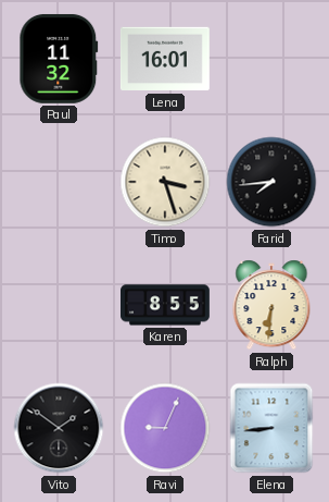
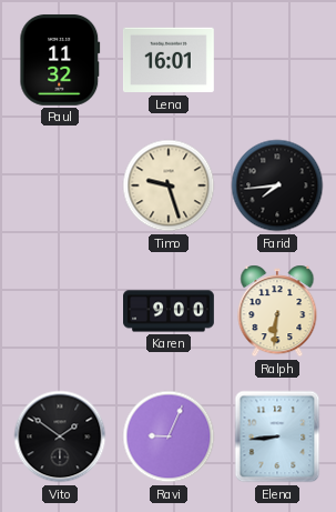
Timo: 3:27 -> 9:27
Karen: 8:55 -> 9:00
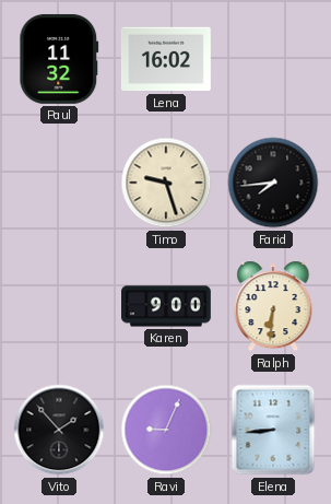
Lena: 16:01 -> 16:02
Vito: 1:51 -> 1:53
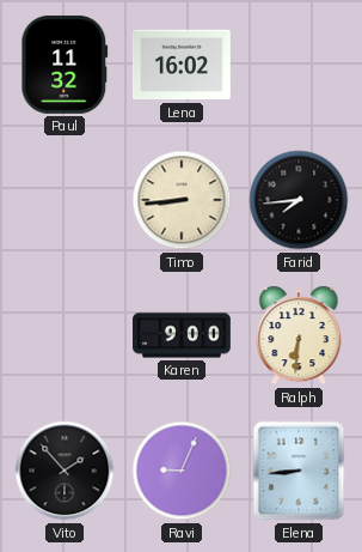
Timo: 9:27 -> 8:44
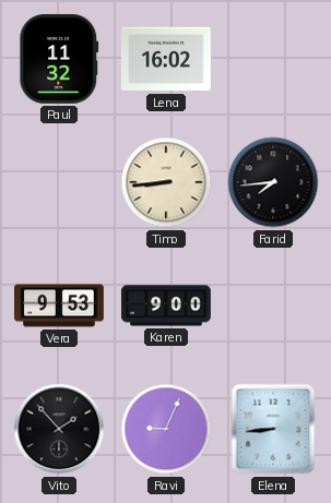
Vera: none -> 9:53
Ralph: 6:31 -> none
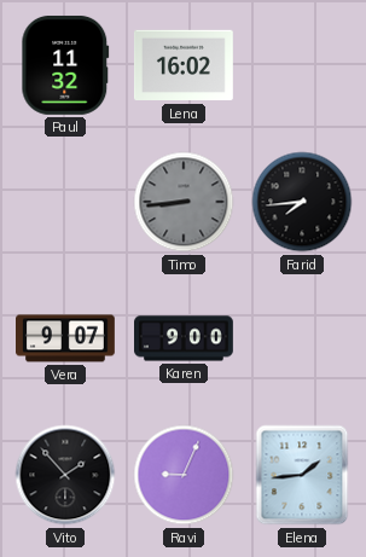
Timo dial: cream -> grey
Vera: 9:53 -> 9:07
Elena: 8:44 -> 1:44
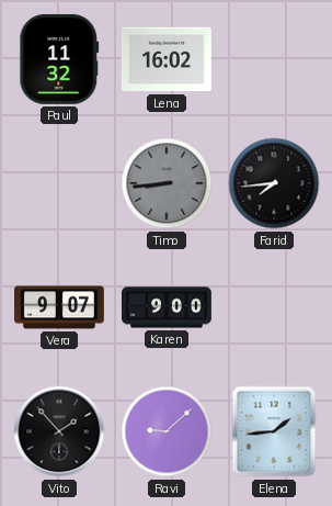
Ravi: 9:04 -> 9:08
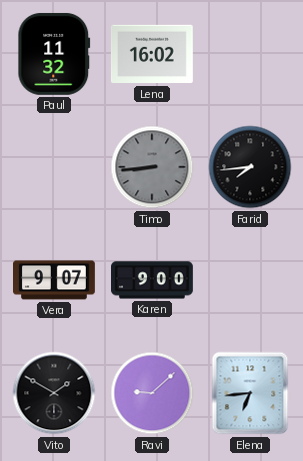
Vito: 1:53 -> 1:50
Elena: 1:44 -> 6:44
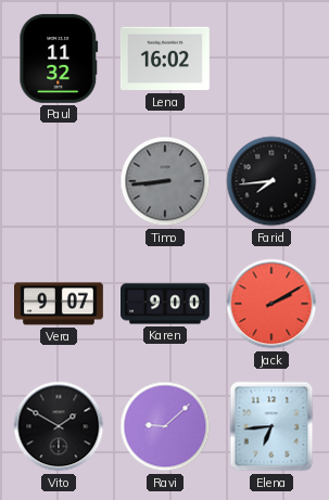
Jack: none -> 2:10
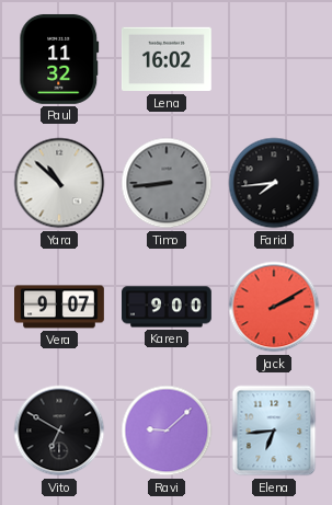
Yara: none -> 10:52
Vito: 1:50 -> 6:50
